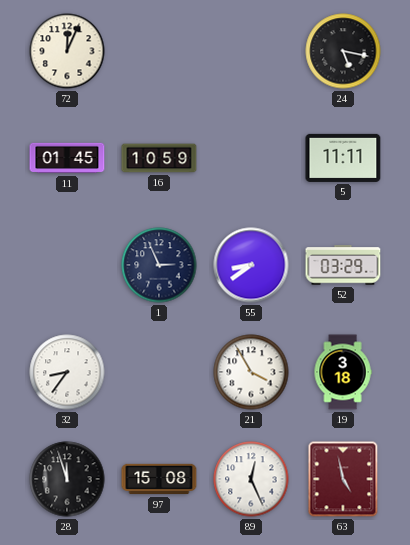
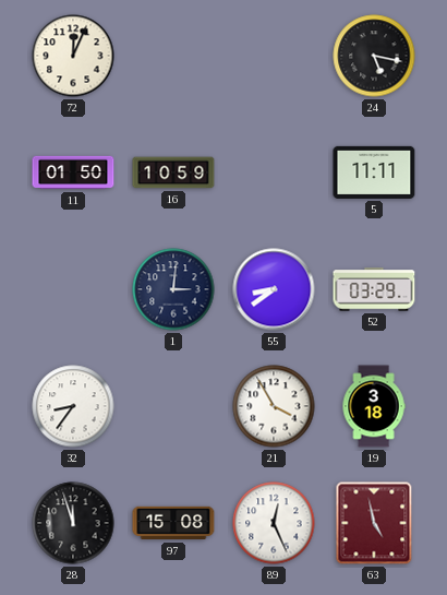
11: 01:45 -> 01:50
1: 2:56 -> 3:01
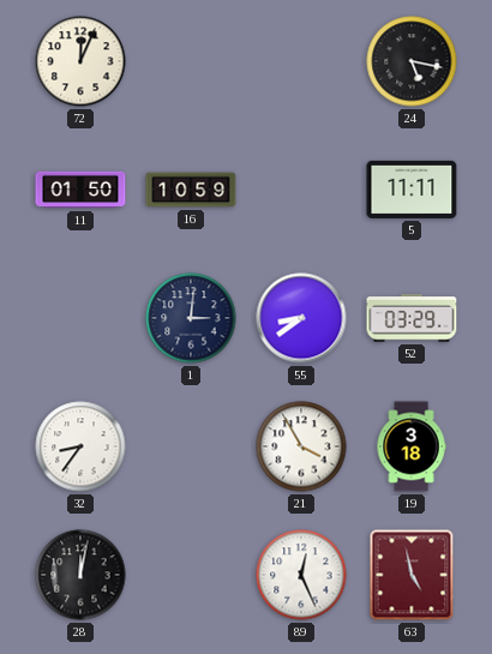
28: 11:57 -> 12:02
97: 15:08 -> none
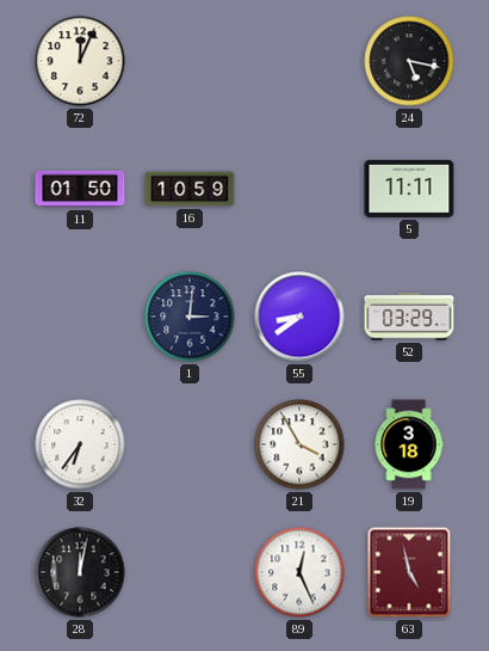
32: 8:36 -> 6:36
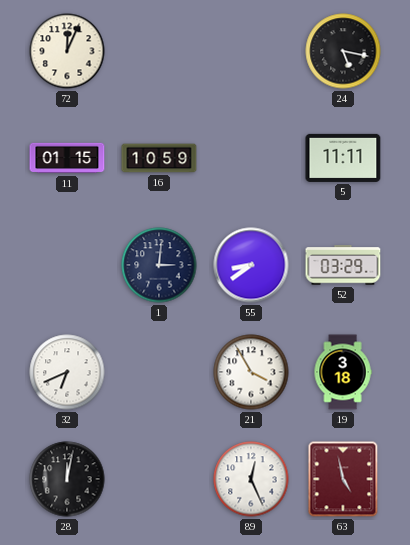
11: 01:50 -> 01:15
32: 6:36 -> 6:41
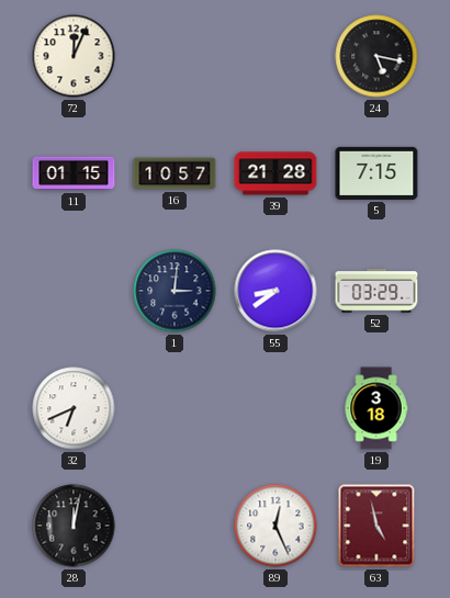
16: 10:59 -> 10:57
39: none -> 21:28
5: 11:11 -> 7:15
21: 3:55 -> none
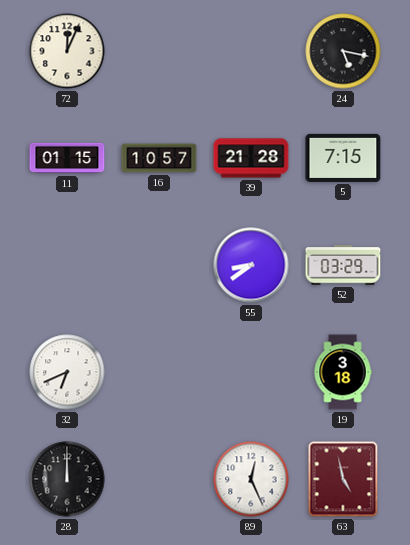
1: 3:01 -> none
28: 12:02 -> 12:00
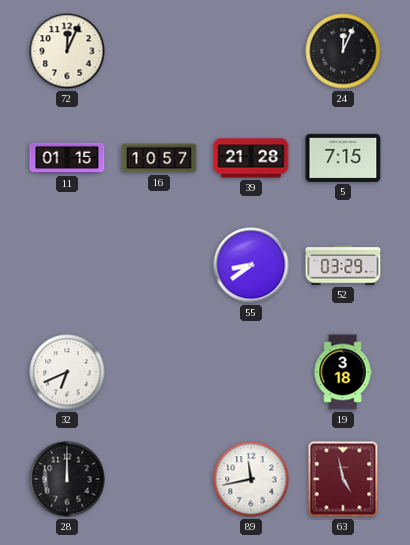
24: 5:17 -> 12:04
89: 12:26 -> 11:43
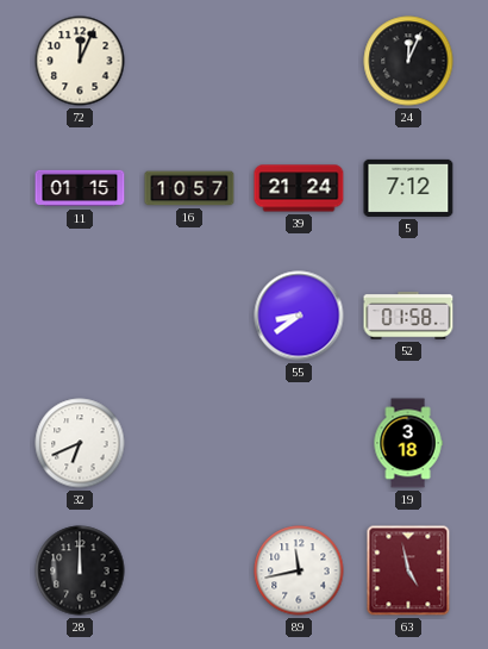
39: 21:28 -> 21:24
5: 7:15 -> 7:12
52: 03:29 -> 01:58
